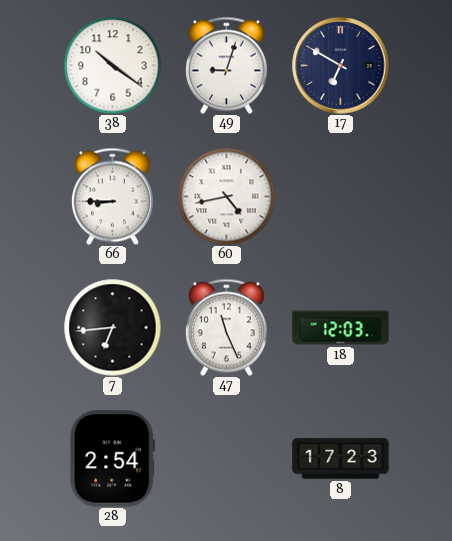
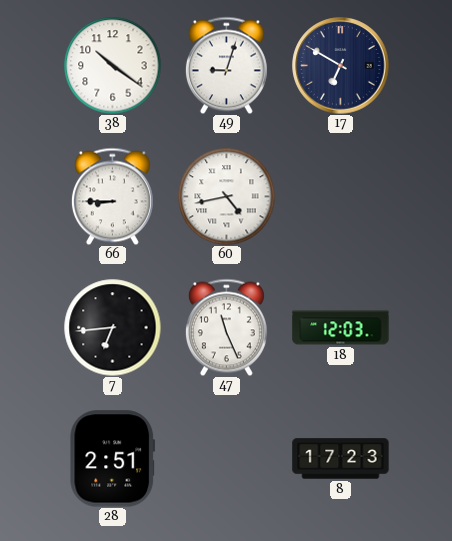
28: 2:54 -> 2:51
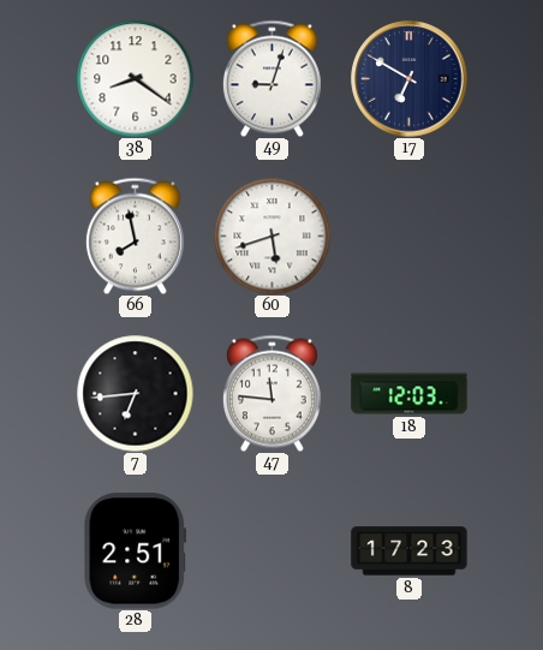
38: 10:21 -> 8:21
66: 8:45 -> 7:58
60: 4:43 -> 5:42
47: 11:26 -> 11:46
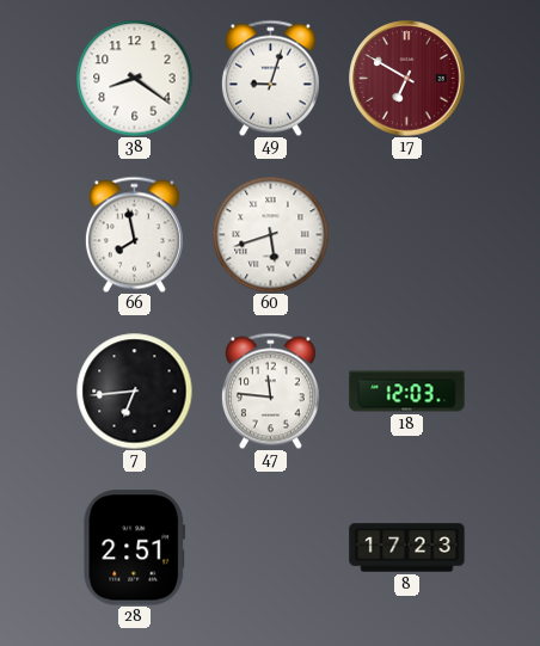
17 dial: navy -> burgundy
